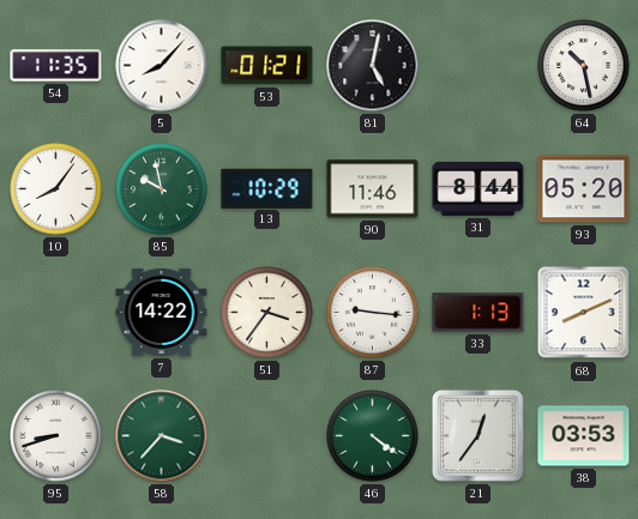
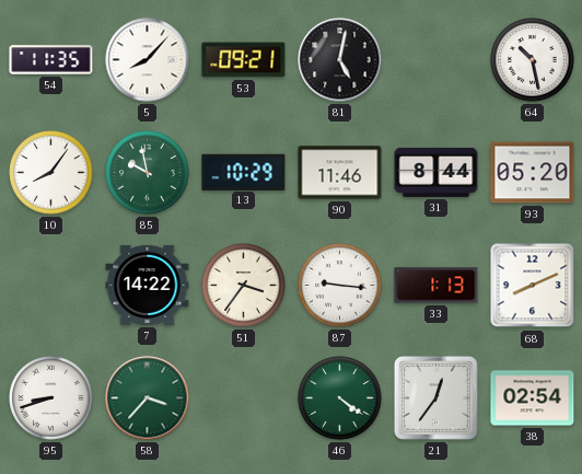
53: 01:21 -> 09:21
38: 03:53 -> 02:54
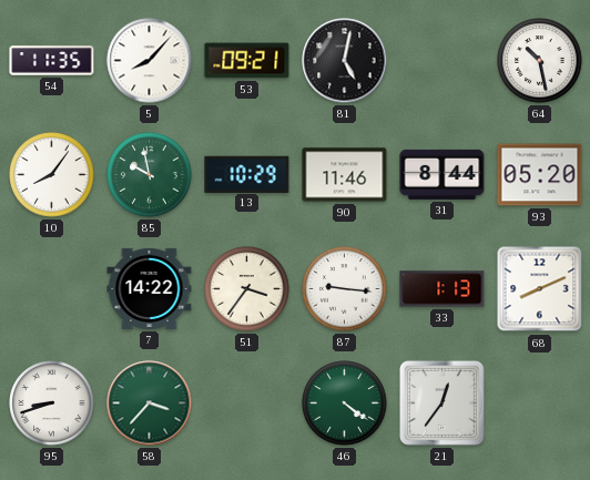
38: 02:54 -> none
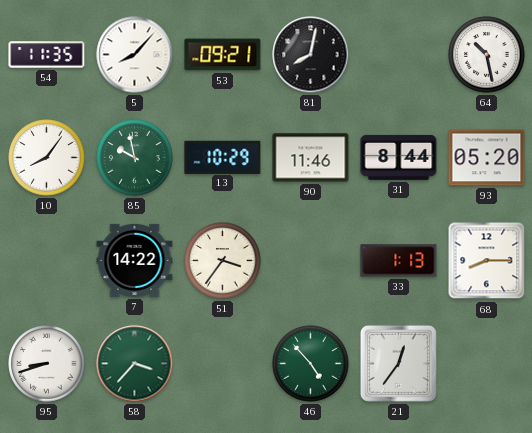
81: 5:02 -> 8:02
87: 9:16 -> none
68: 8:11 -> 8:15
46: 4:21 -> 4:53
